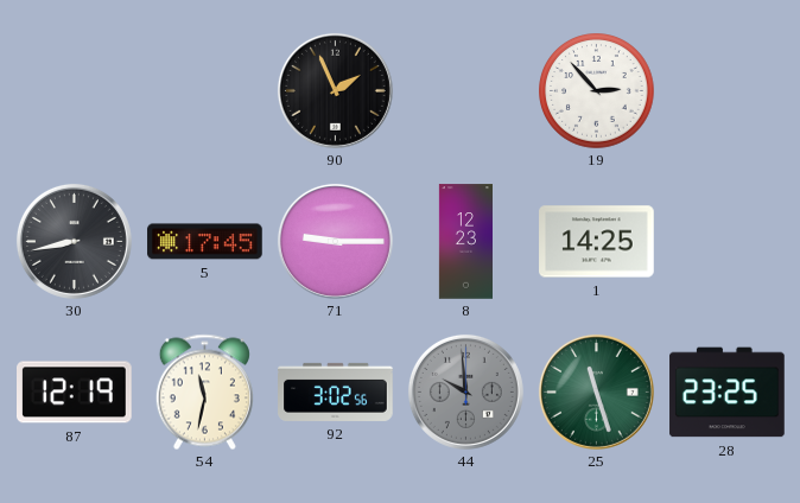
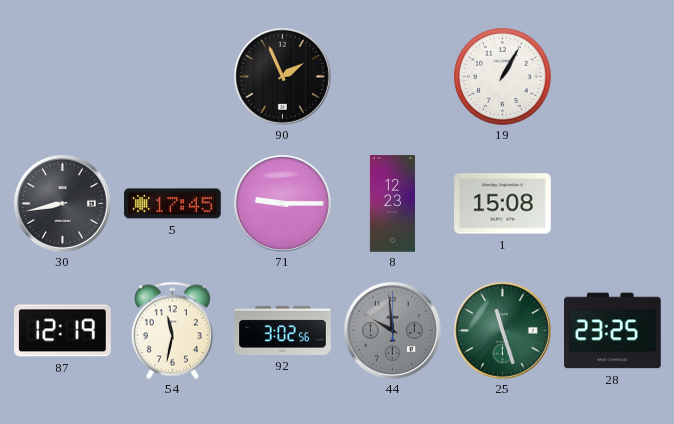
19: 2:53 -> 1:05
1: 14:25 -> 15:08
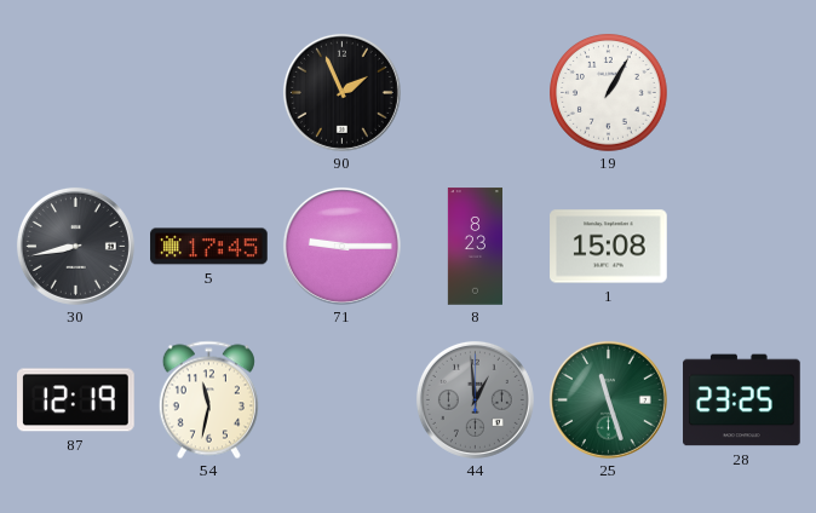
8: 12:23 -> 8:23
92: 3:02 -> none
44: 9:59 -> 12:59
